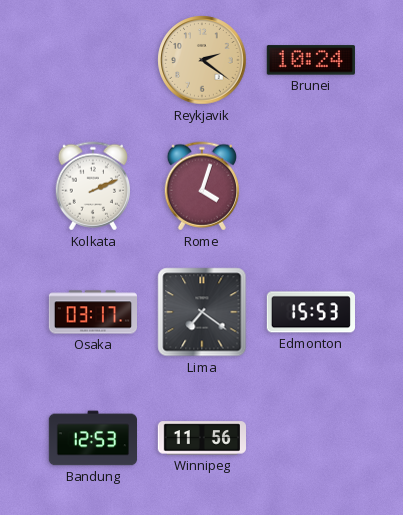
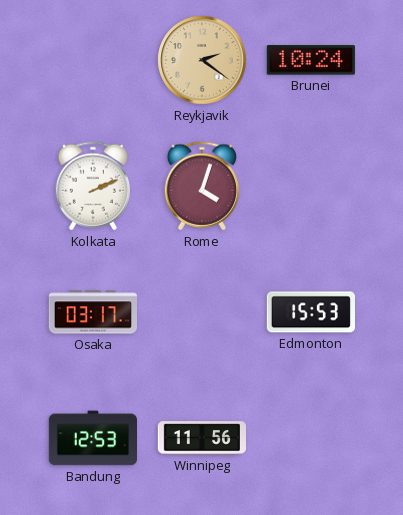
Lima: 7:21 -> none
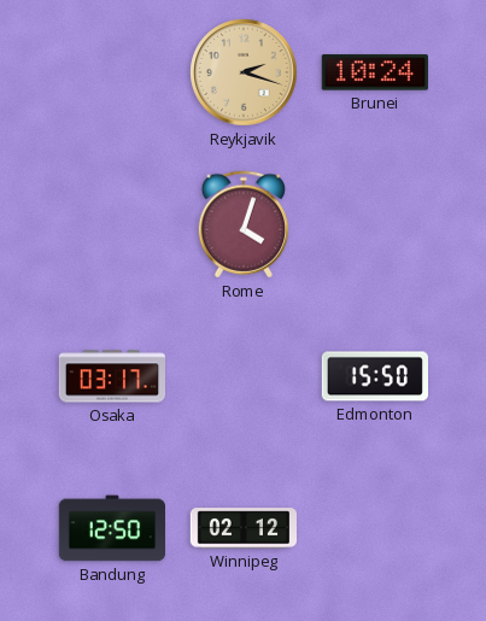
Reykjavik: 2:21 -> 2:18
Kolkata: 2:11 -> none
Edmonton: 15:53 -> 15:50
Bandung: 12:53 -> 12:50
Winnipeg: 11:56 -> 02:12
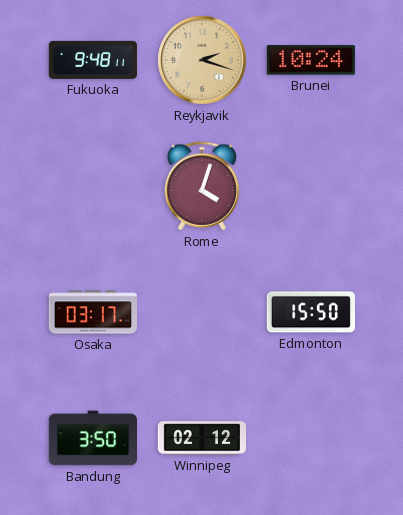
Fukuoka: none -> 9:48
Bandung: 12:50 -> 3:50
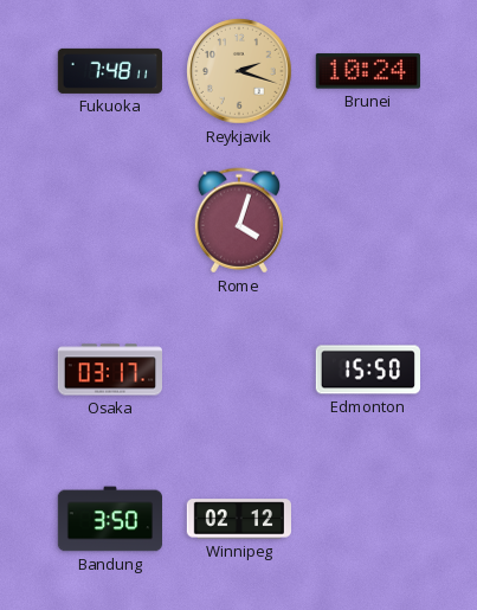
Fukuoka: 9:48 -> 7:48
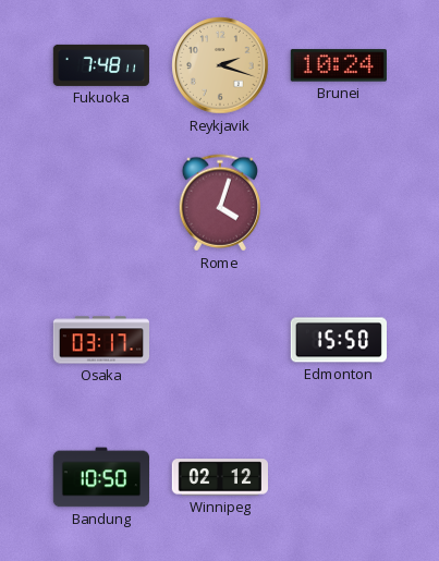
Bandung: 3:50 -> 10:50
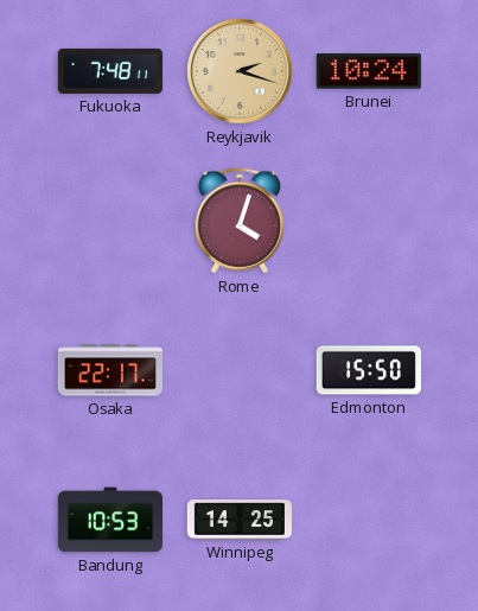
Osaka: 03:17 -> 22:17
Bandung: 10:50 -> 10:53
Winnipeg: 02:12 -> 14:25
